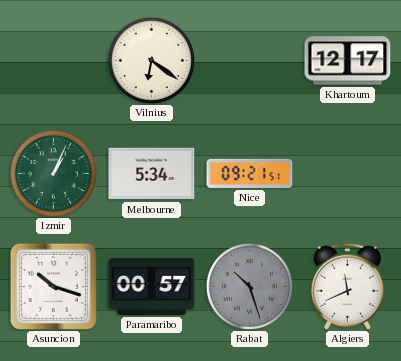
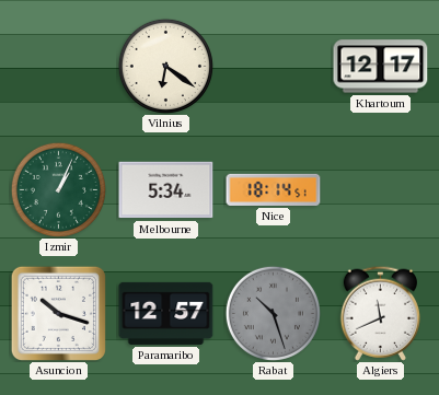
Nice: 09:21 -> 18:14
Paramaribo: 00:57 -> 12:57
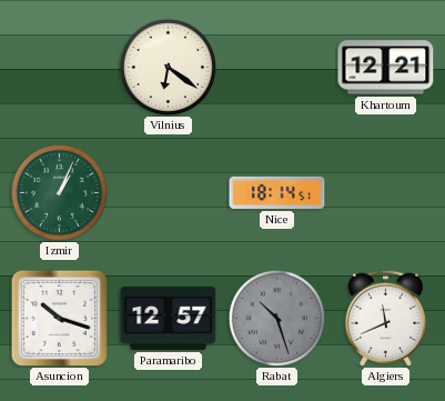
Khartoum: 12:17 -> 12:21
Melbourne: 5:34 -> none
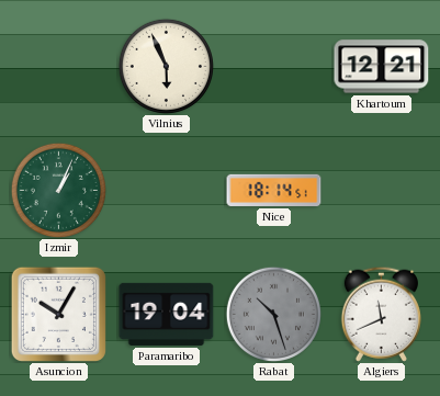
Vilnius: 6:21 -> 5:56
Asuncion: 10:18 -> 10:05
Paramaribo: 12:57 -> 19:04
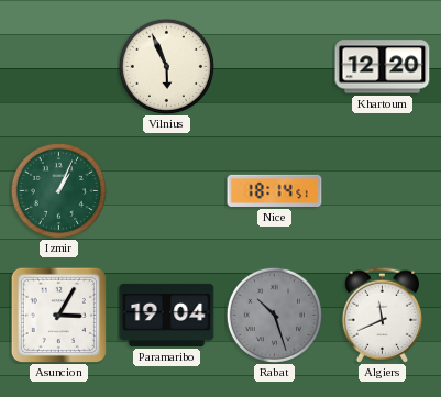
Khartoum: 12:21 -> 12:20
Asuncion: 10:05 -> 3:05
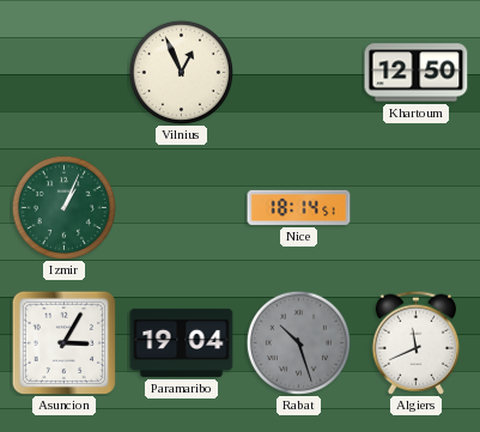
Vilnius: 5:56 -> 12:56
Khartoum: 12:20 -> 12:50
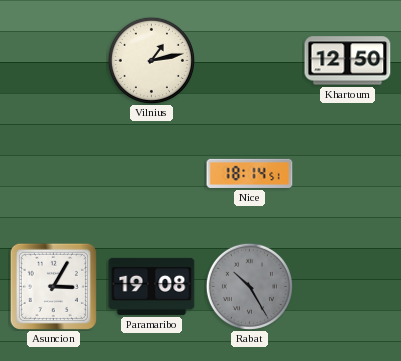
Vilnius: 12:56 -> 1:13
Izmir: 1:04 -> none
Paramaribo: 19:04 -> 19:08
Rabat: 10:27 -> 10:25
Algiers: 11:41 -> none
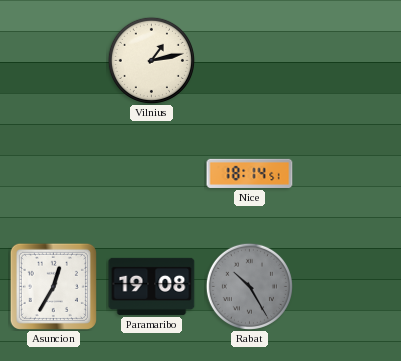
Khartoum: 12:50 -> none
Asuncion: 3:05 -> 12:35
